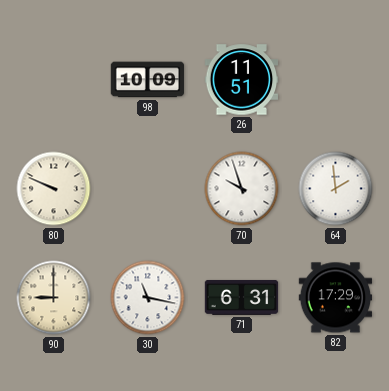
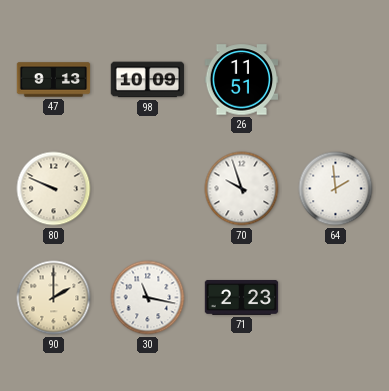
47: none -> 9:13
90: 9:00 -> 2:00
71: 6:31 -> 2:23
82: 17:29 -> none
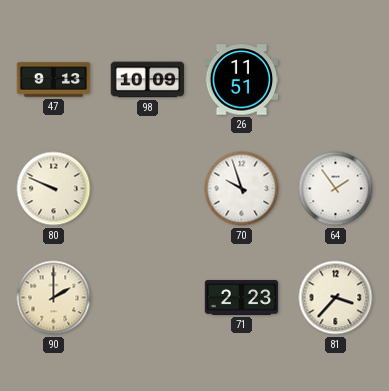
64: 1:59 -> 1:54
30: 11:17 -> none
81: none -> 3:37
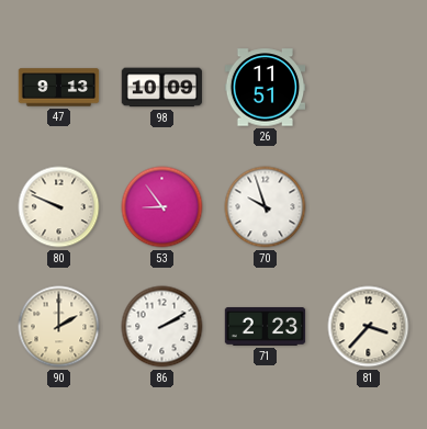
53: none -> 8:54
64: 1:54 -> none
86: none -> 2:10
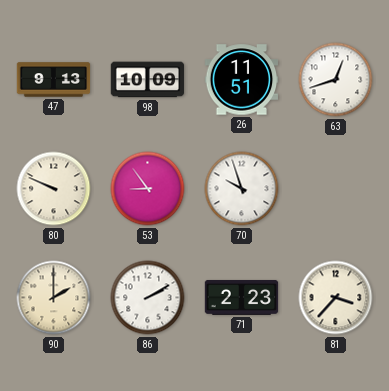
63: none -> 12:42
